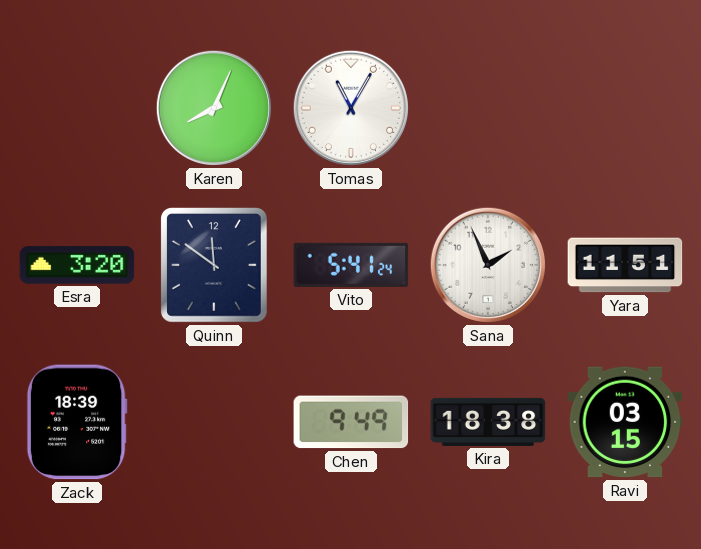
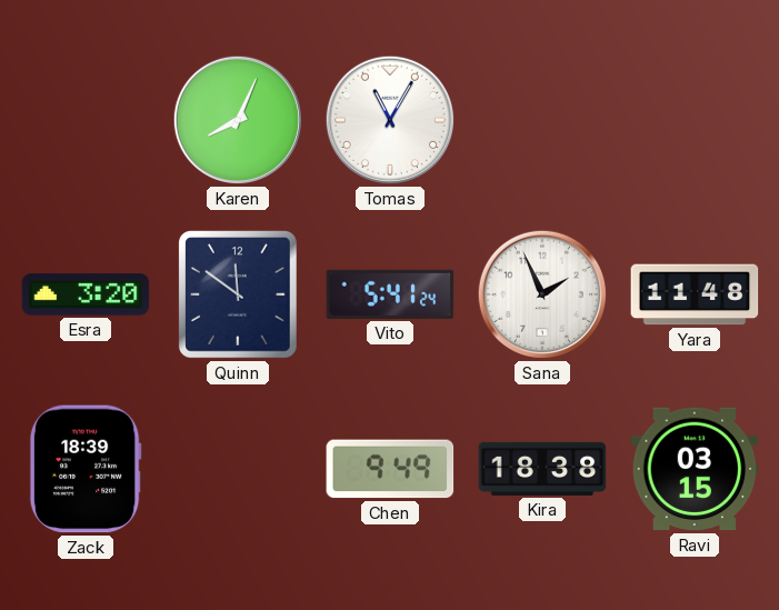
Yara: 11:51 -> 11:48
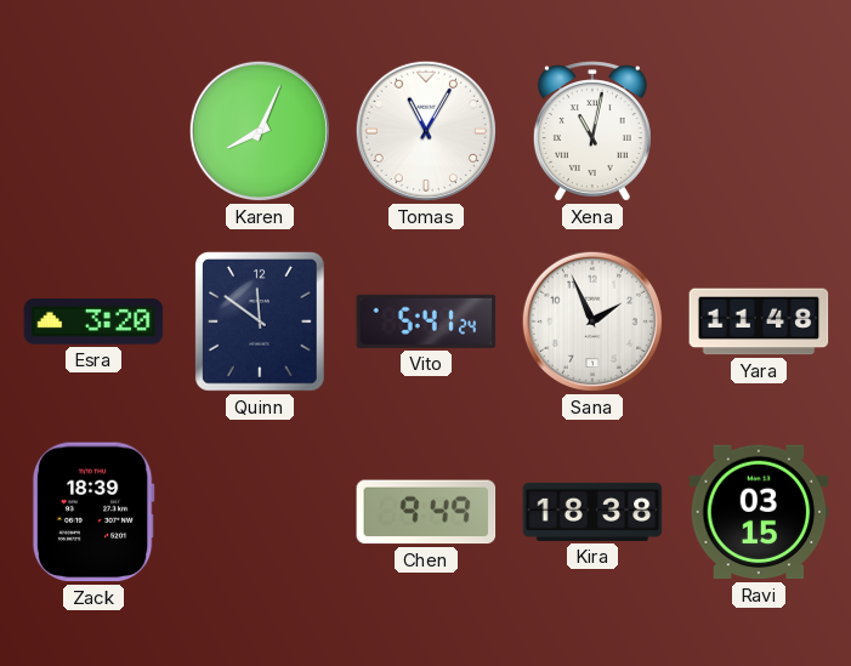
Xena: none -> 11:02
